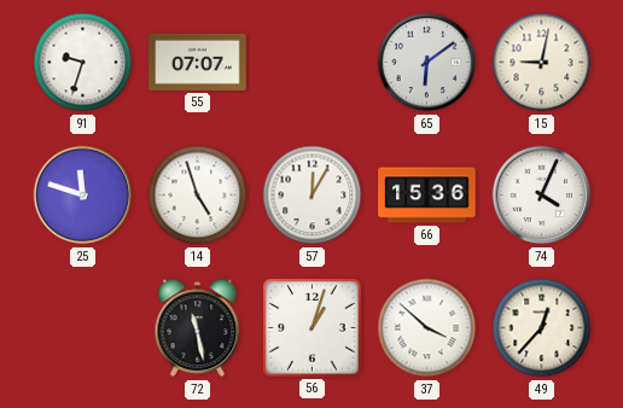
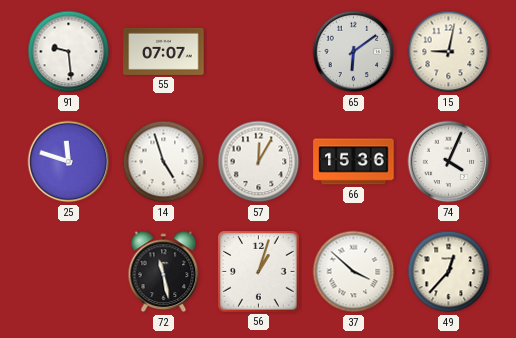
91: 9:33 -> 9:29
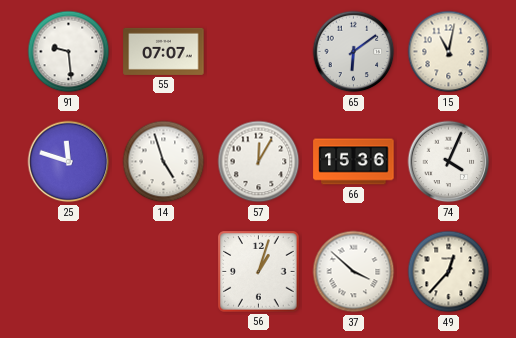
15: 9:02 -> 11:02
72: 11:28 -> none
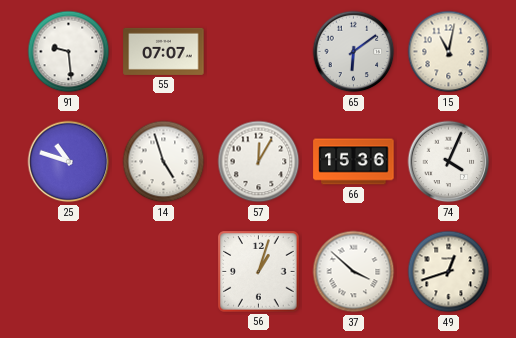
25: 11:48 -> 10:48
49: 12:37 -> 12:42
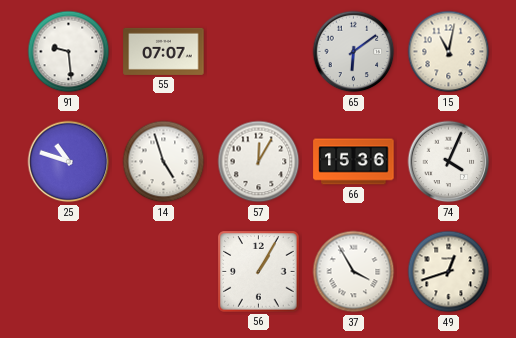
56: 1:03 -> 1:05
37: 3:52 -> 3:55
